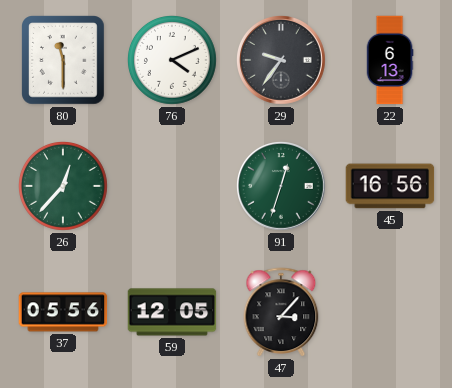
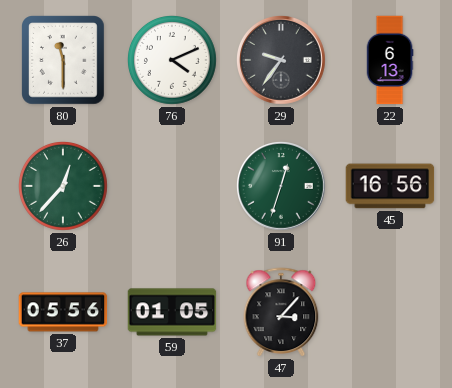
59: 12:05 -> 01:05
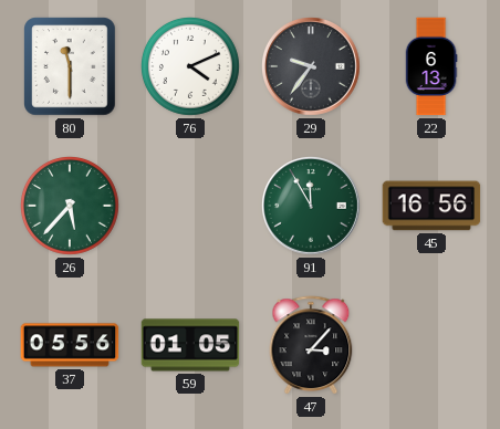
26: 12:37 -> 5:37
91: 12:33 -> 11:55
